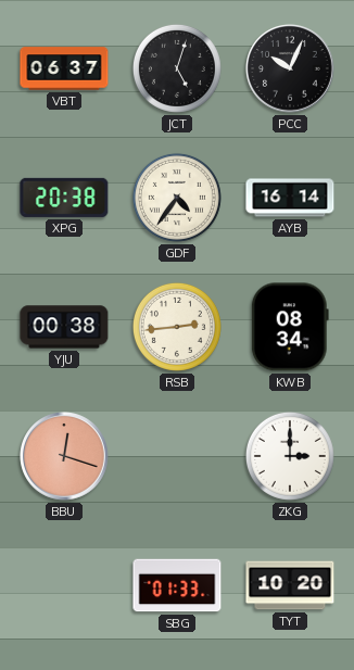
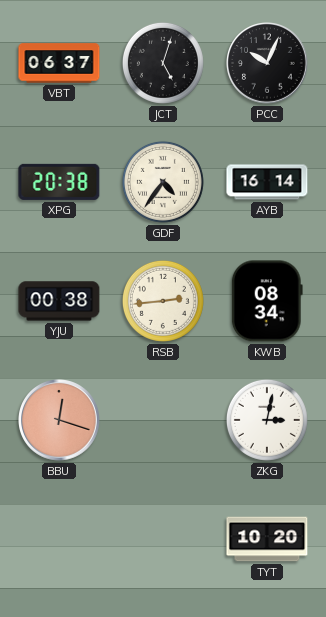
ZKG: 3:00 -> 3:02
SBG: 01:33 -> none
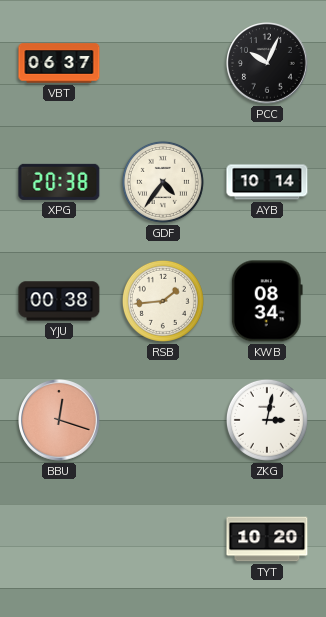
JCT: 5:03 -> none
AYB: 16:14 -> 10:14
RSB: 2:44 -> 1:44
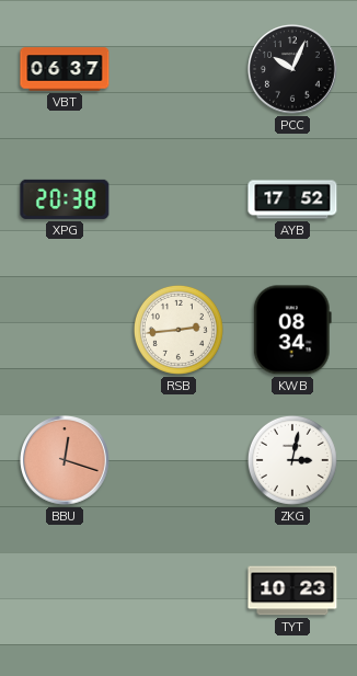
GDF: 4:36 -> none
AYB: 10:14 -> 17:52
YJU: 00:38 -> none
RSB: 1:44 -> 2:44
TYT: 10:20 -> 10:23
